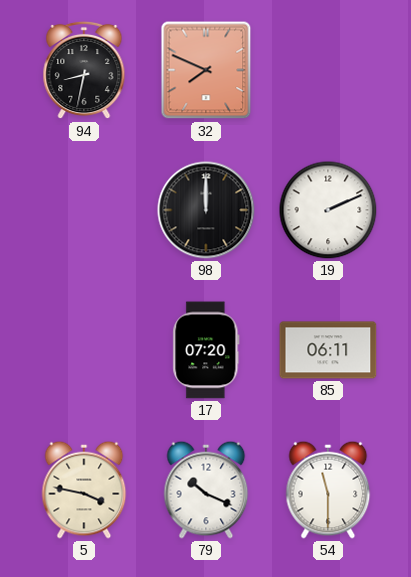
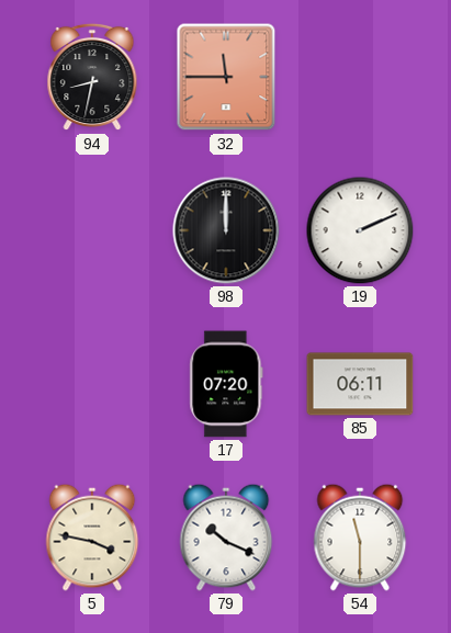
32: 7:49 -> 11:45
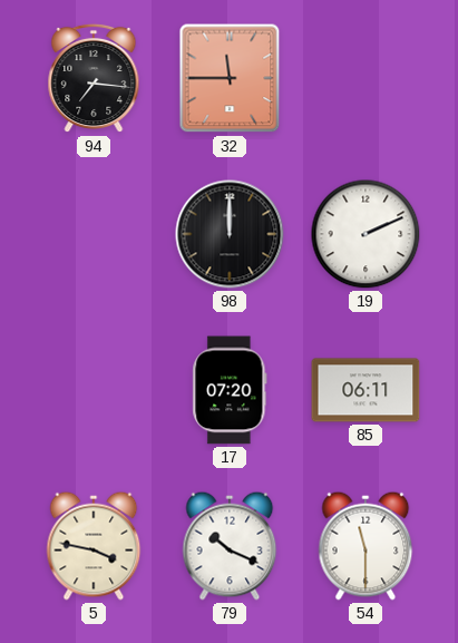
94: 8:32 -> 7:16
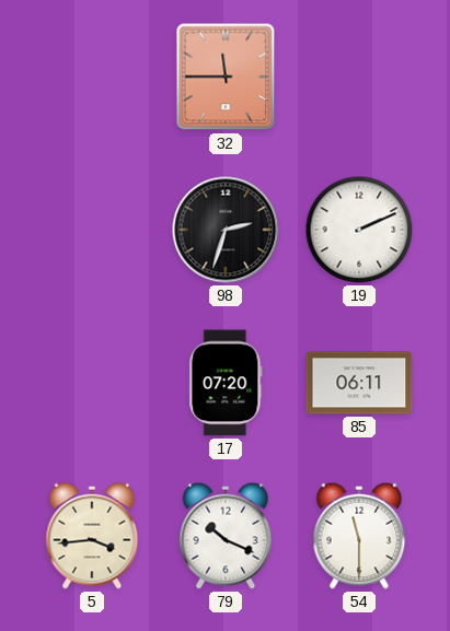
94: 7:16 -> none
98: 12:00 -> 2:33
5: 3:47 -> 3:44
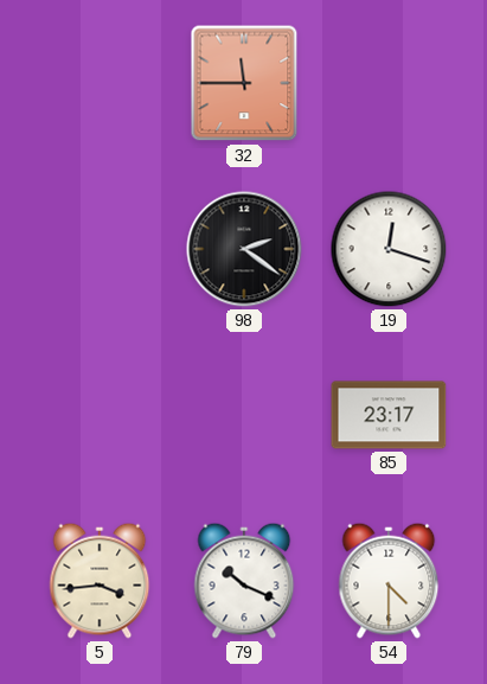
98: 2:33 -> 2:21
19: 2:11 -> 12:18
17: 07:20 -> none
85: 06:11 -> 23:17
54: 11:30 -> 4:30
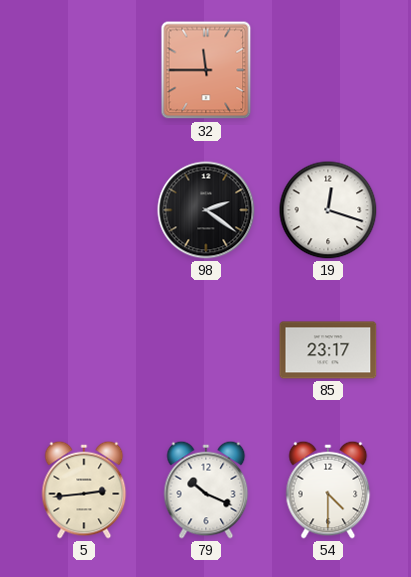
5: 3:44 -> 2:44
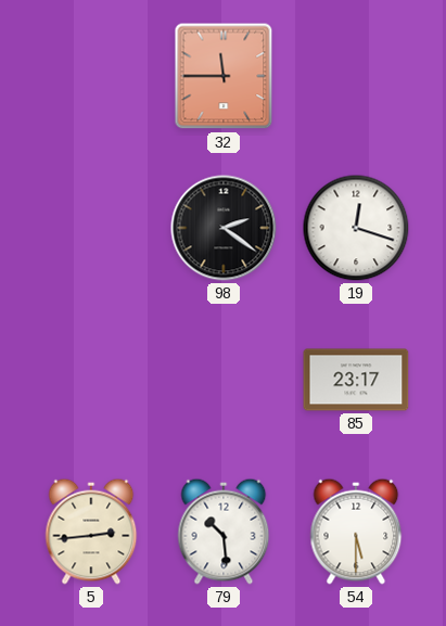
79: 10:19 -> 10:29
54: 4:30 -> 5:30
